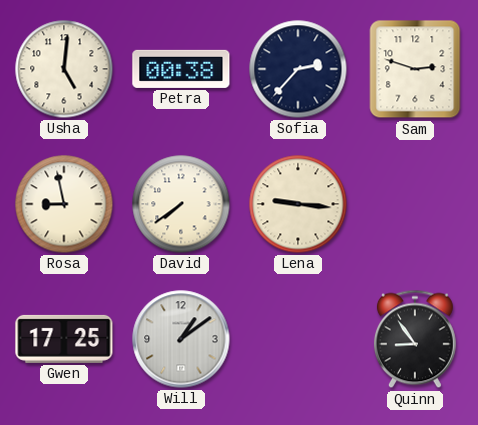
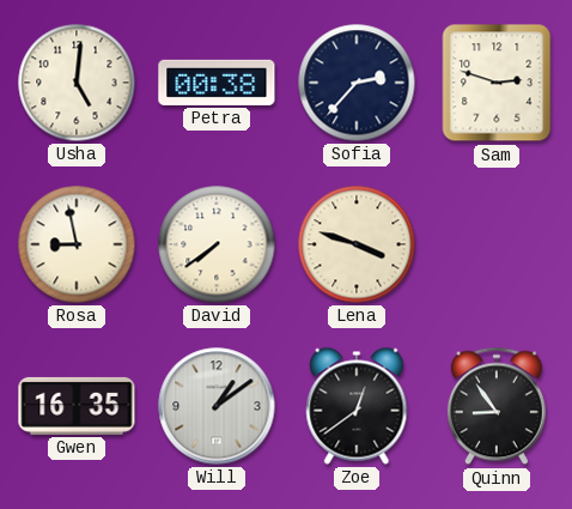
Lena: 9:16 -> 3:48
Gwen: 17:25 -> 16:35
Zoe: none -> 12:39
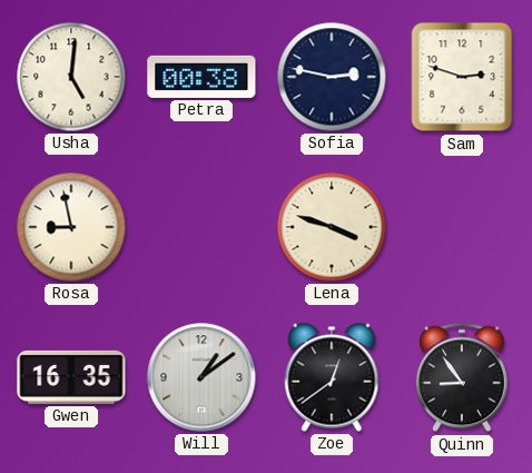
Sofia: 2:37 -> 2:47
David: 7:39 -> none
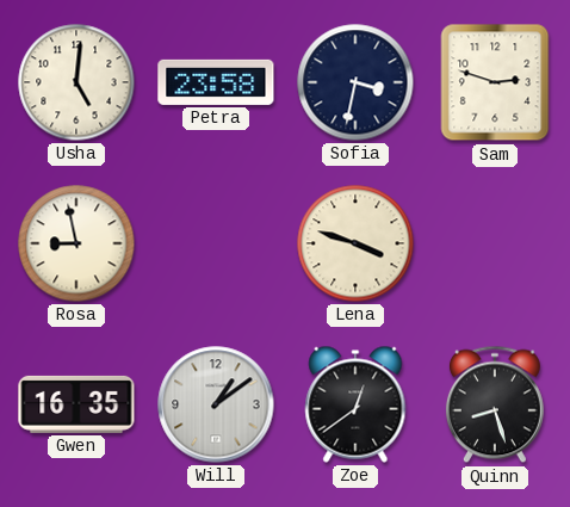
Petra: 00:38 -> 23:58
Sofia: 2:47 -> 3:32
Quinn: 8:54 -> 8:27
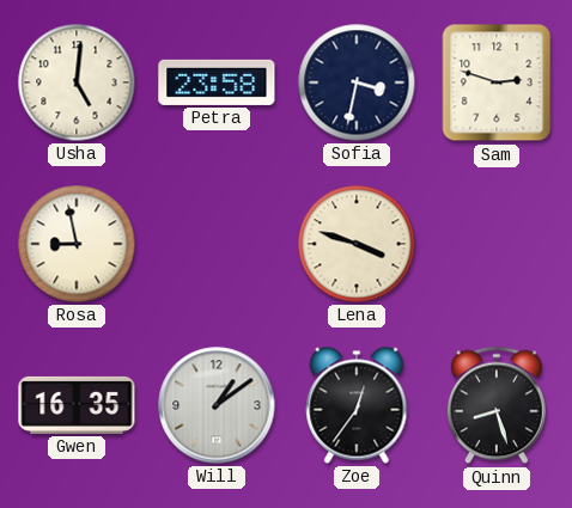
Zoe: 12:39 -> 12:36
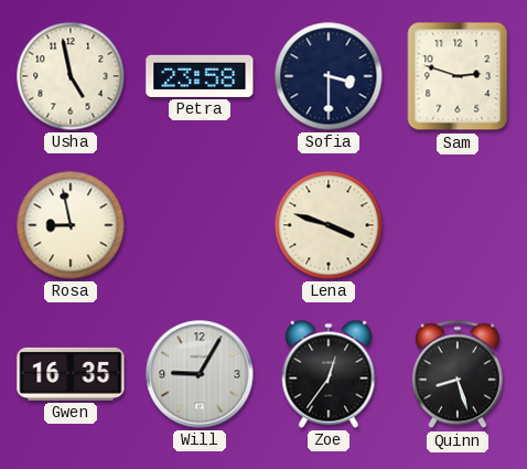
Usha: 5:01 -> 4:58
Sofia: 3:32 -> 3:30
Will: 1:09 -> 9:05
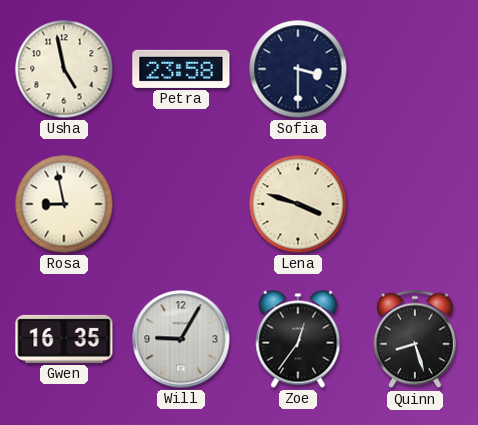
Sam: 2:48 -> none
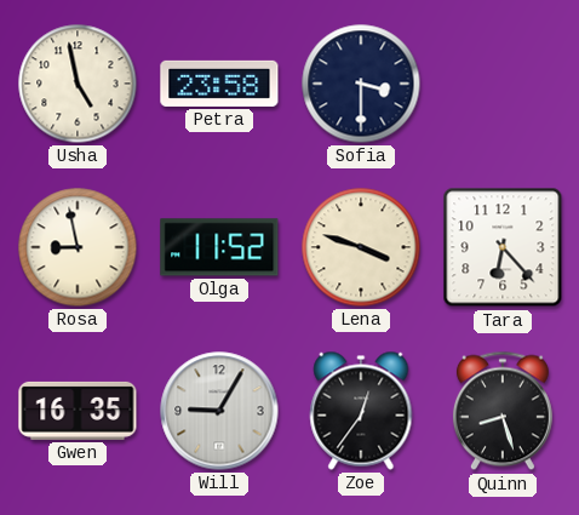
Olga: none -> 11:52
Tara: none -> 6:23
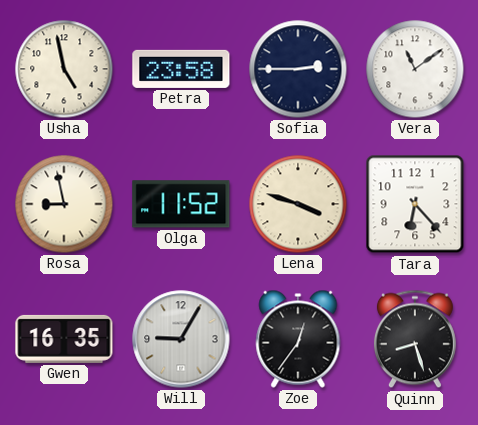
Sofia: 3:30 -> 2:45
Vera: none -> 11:09
